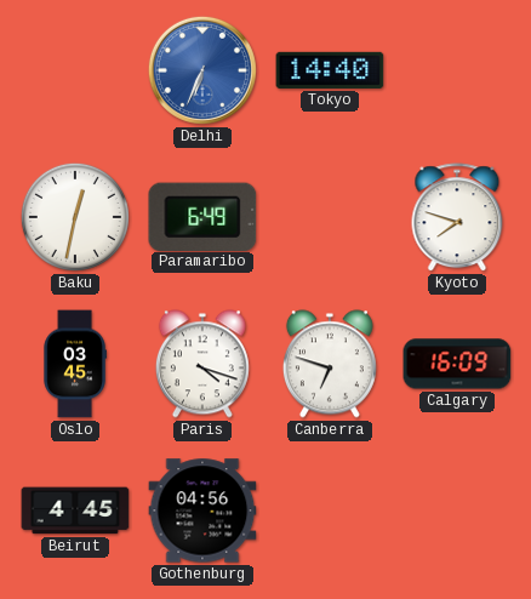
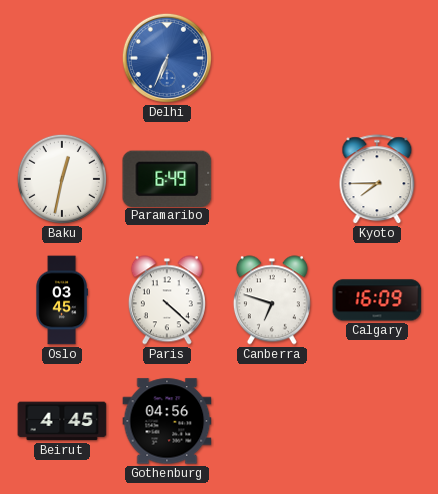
Tokyo: 14:40 -> none
Kyoto: 7:48 -> 7:45
Paris: 4:18 -> 4:22
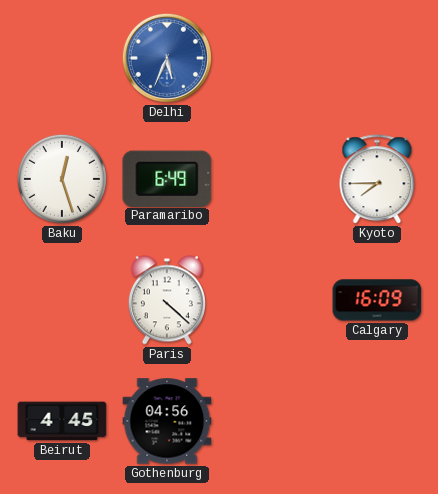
Delhi: 6:34 -> 5:34
Baku: 12:32 -> 12:27
Oslo: 03:45 -> none
Canberra: 6:48 -> none
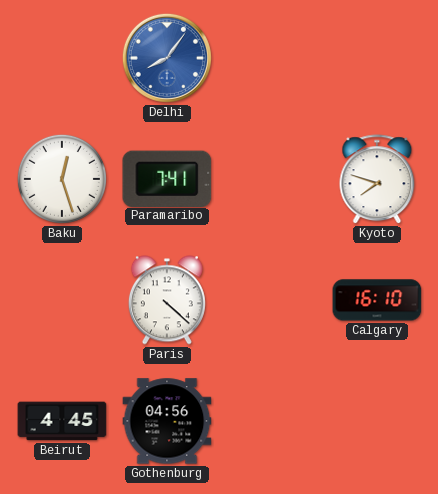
Delhi: 5:34 -> 8:06
Paramaribo: 6:49 -> 7:41
Kyoto: 7:45 -> 7:48
Calgary: 16:09 -> 16:10
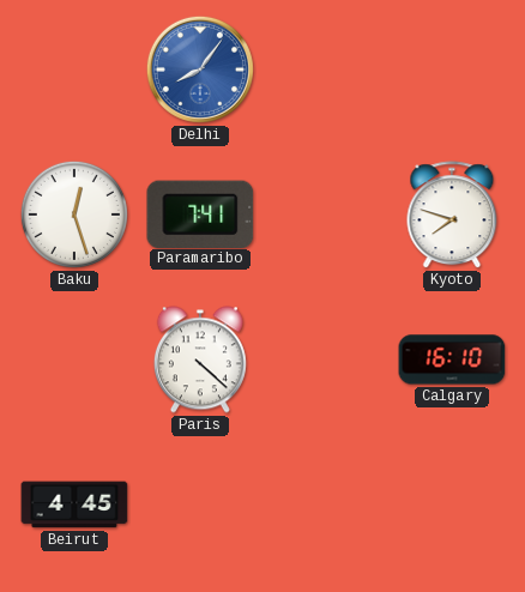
Gothenburg: 04:56 -> none
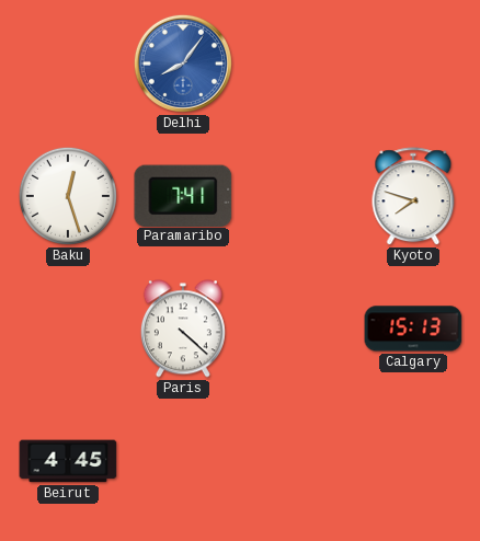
Calgary: 16:10 -> 15:13
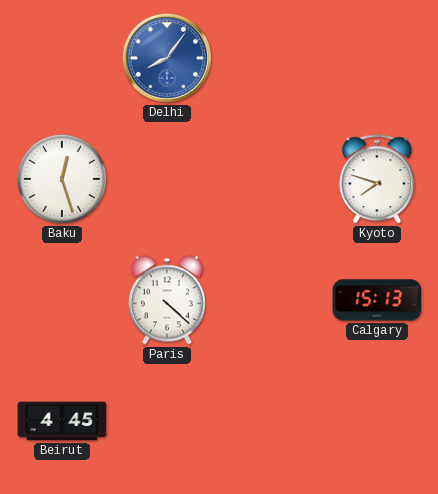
Paramaribo: 7:41 -> none
